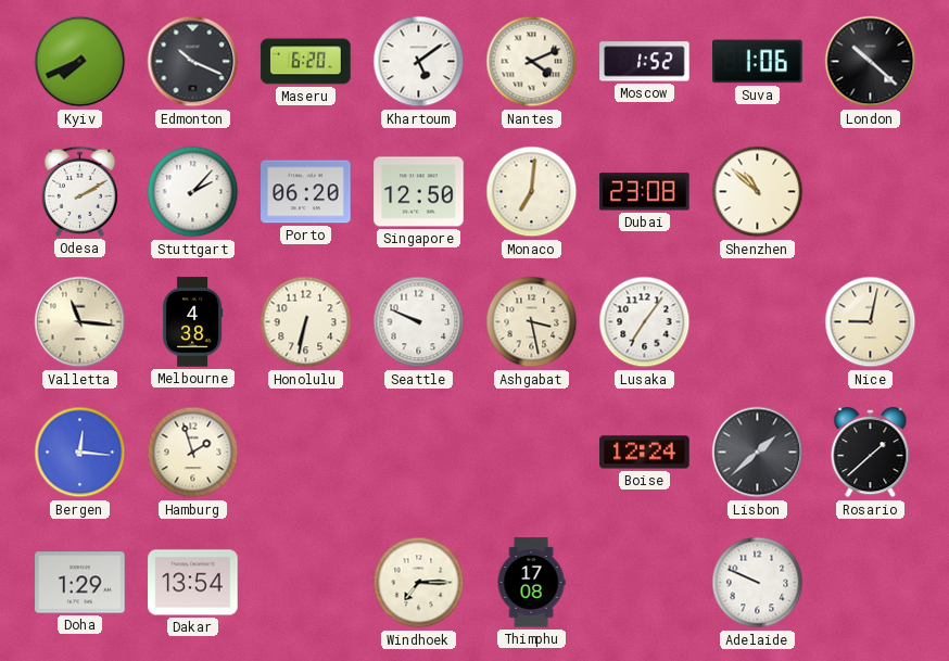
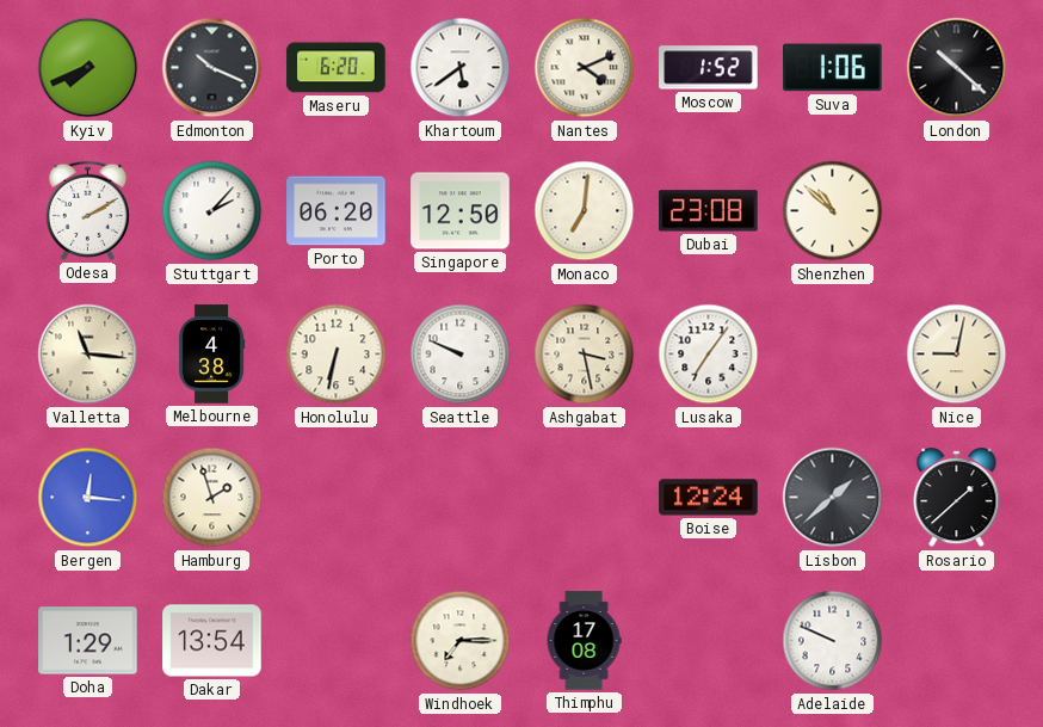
Khartoum: 5:09 -> 5:39
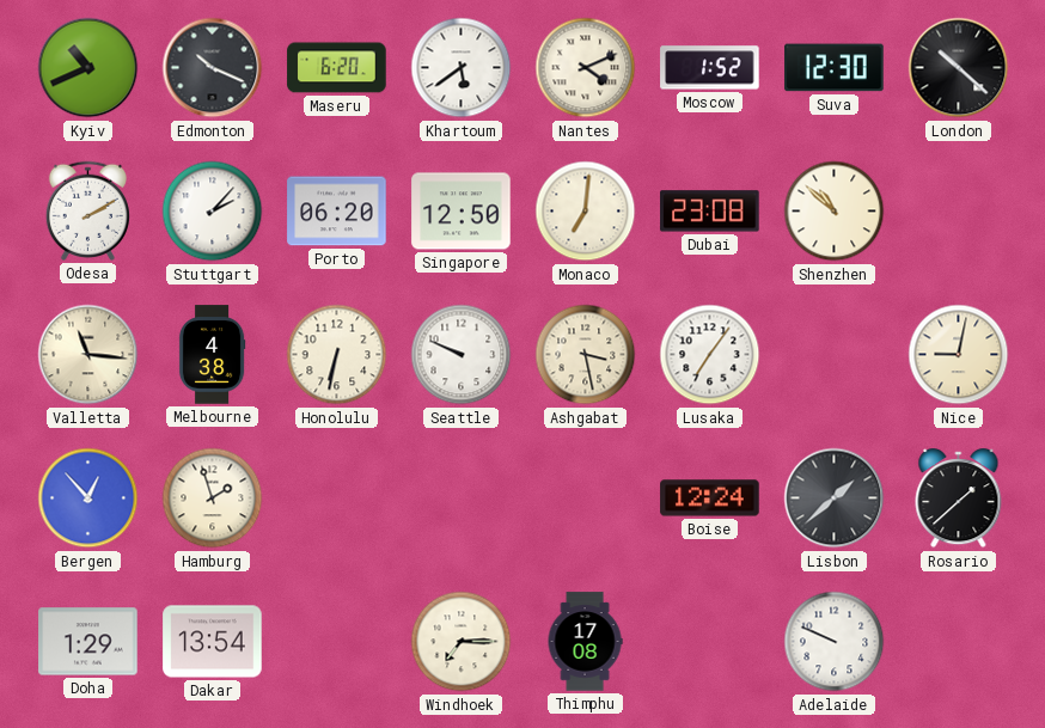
Kyiv: 7:41 -> 10:41
Suva: 1:06 -> 12:30
Bergen: 12:16 -> 12:53
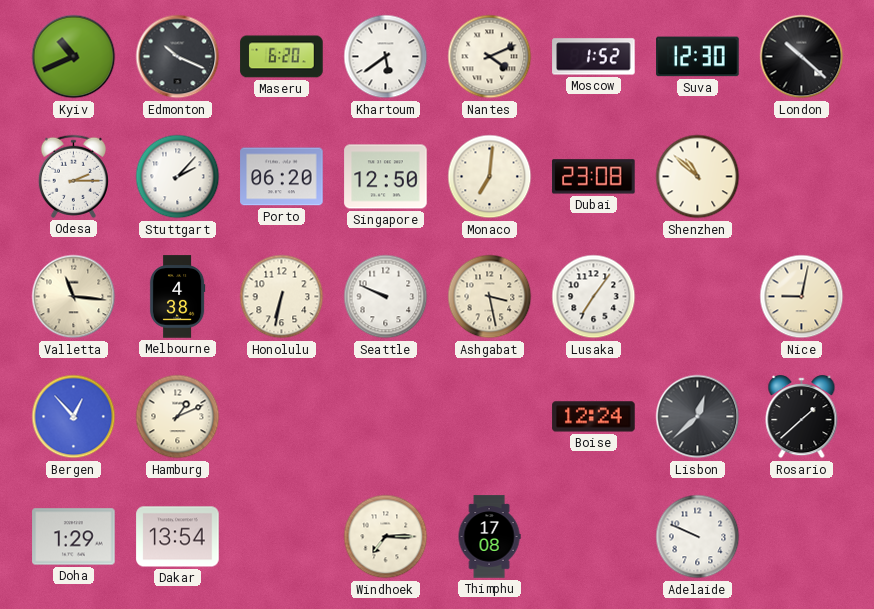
Odesa: 2:10 -> 2:15
Hamburg: 1:57 -> 1:11
Lisbon: 1:38 -> 12:38
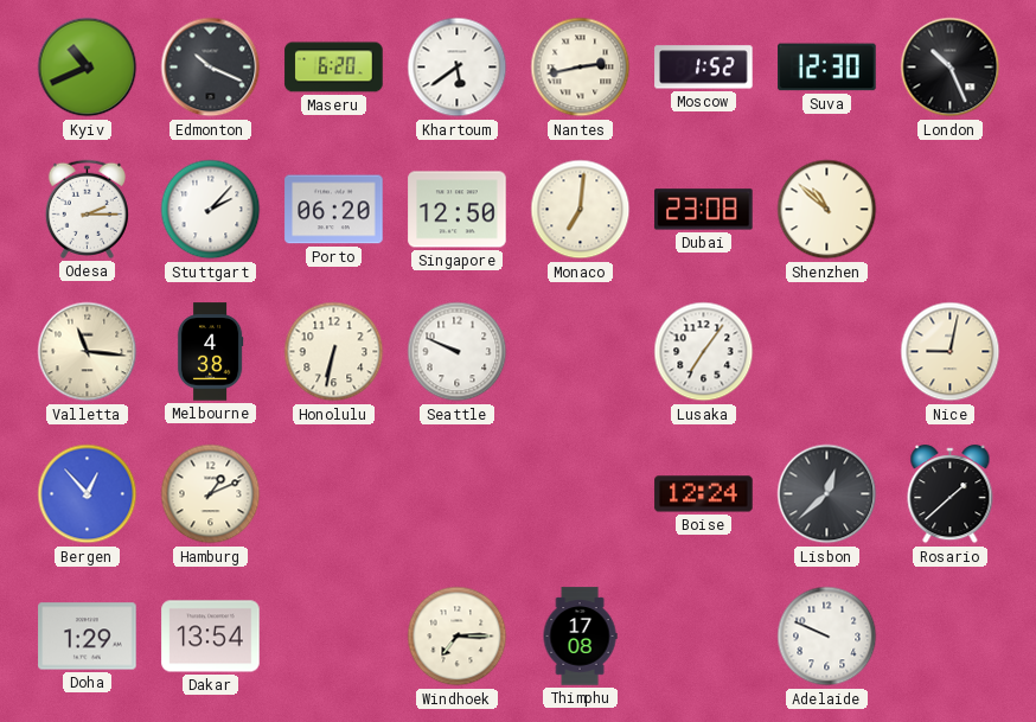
Nantes: 4:11 -> 2:43
London: 10:22 -> 10:26
Ashgabat: 3:28 -> none
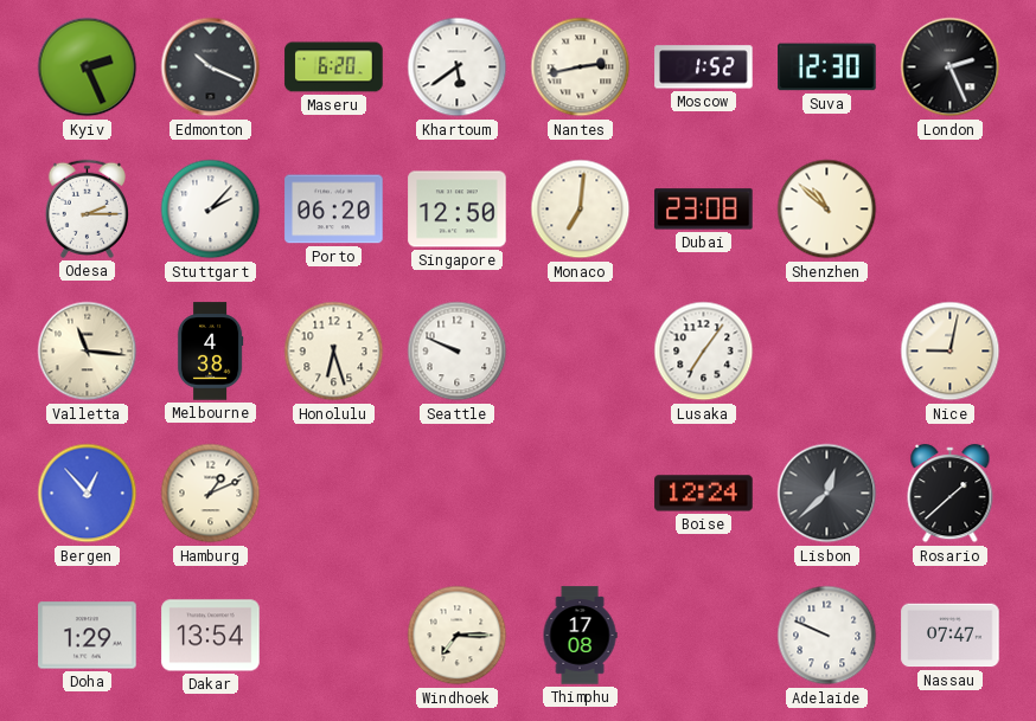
Kyiv: 10:41 -> 2:26
London: 10:26 -> 2:26
Honolulu: 6:32 -> 6:27
Nassau: none -> 07:47
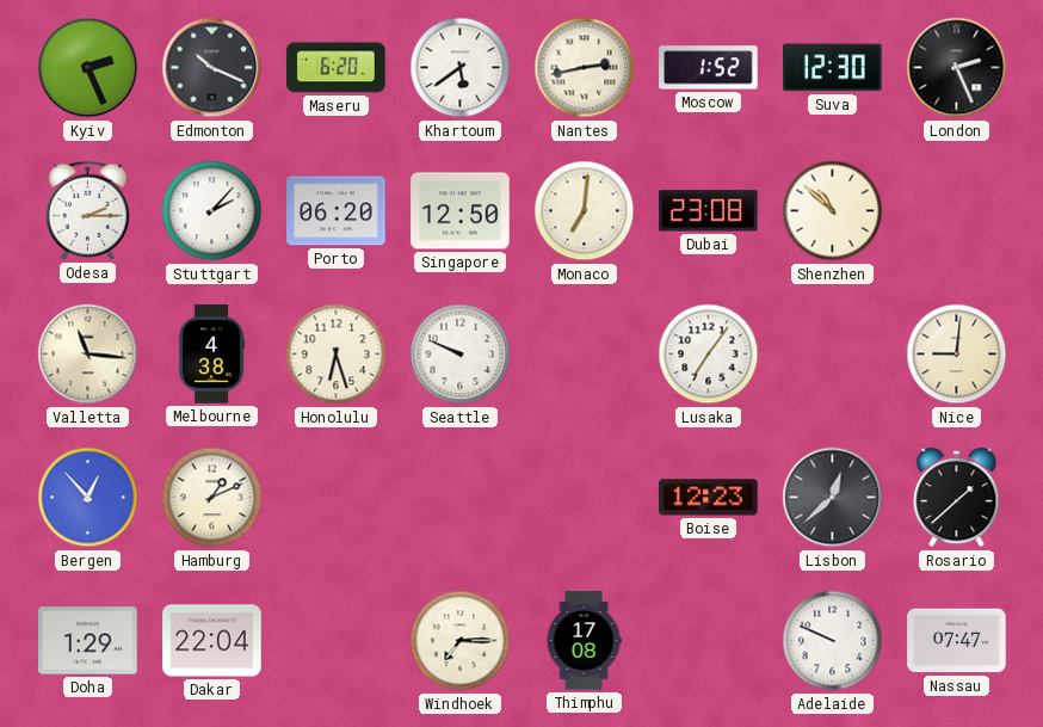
Nice: 9:02 -> 9:01
Boise: 12:24 -> 12:23
Dakar: 13:54 -> 22:04
